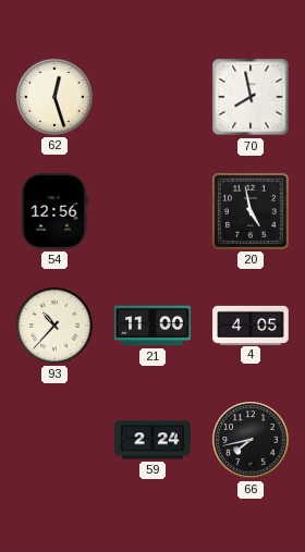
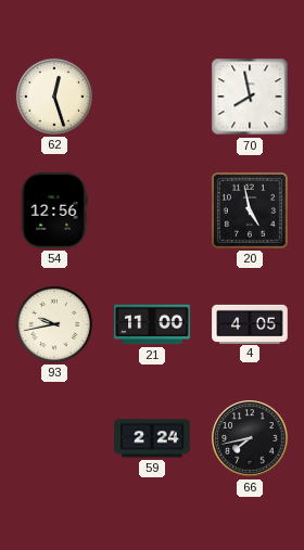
93: 10:37 -> 9:43
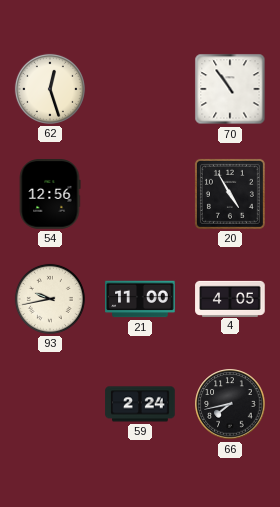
70: 7:58 -> 10:54
20: 4:58 -> 4:55
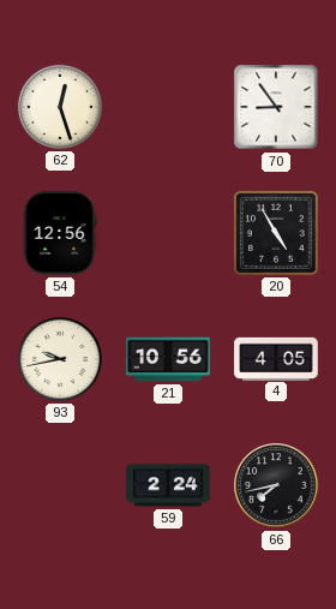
70: 10:54 -> 8:54
21: 11:00 -> 10:56
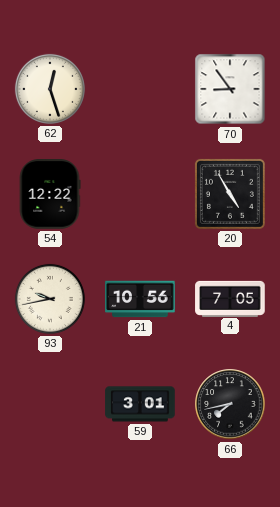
54: 12:56 -> 12:22
4: 4:05 -> 7:05
59: 2:24 -> 3:01
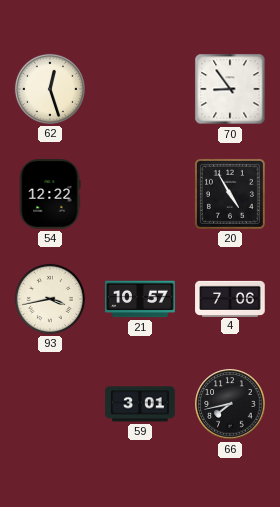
93: 9:43 -> 3:43
21: 10:56 -> 10:57
4: 7:05 -> 7:06
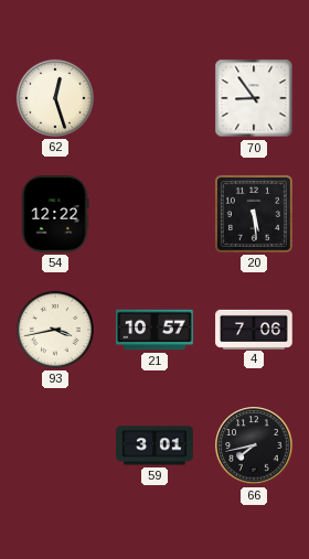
20: 4:55 -> 5:29
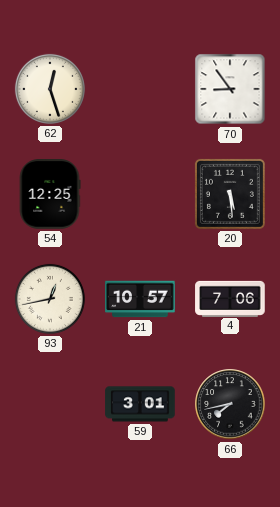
54: 12:22 -> 12:25
93: 3:43 -> 12:43
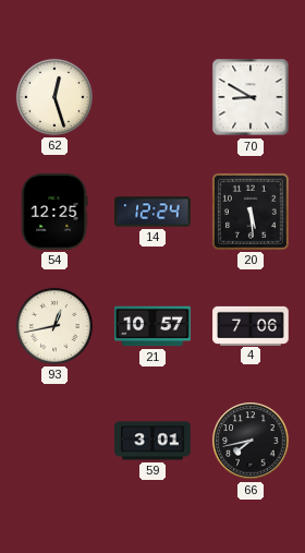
70: 8:54 -> 8:50
14: none -> 12:24
